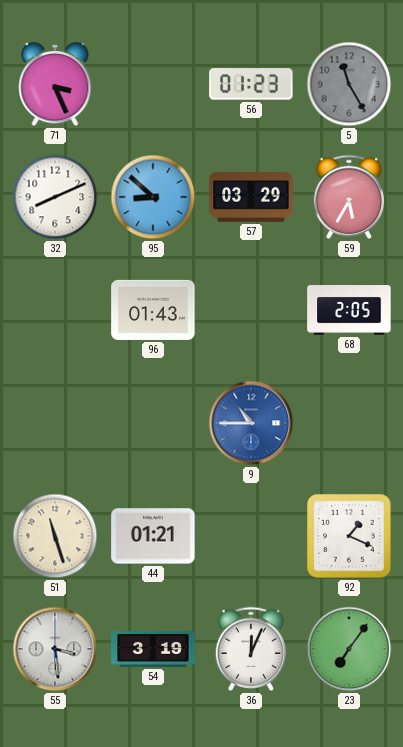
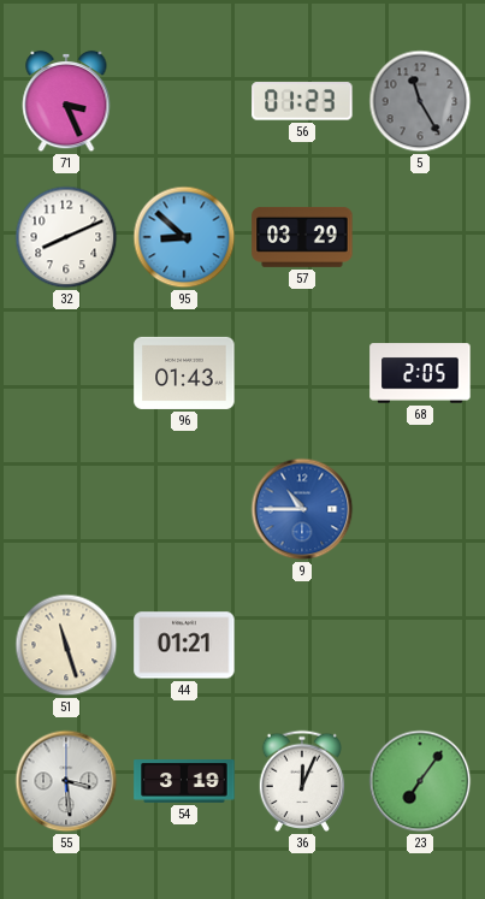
59: 5:35 -> none
92: 1:19 -> none
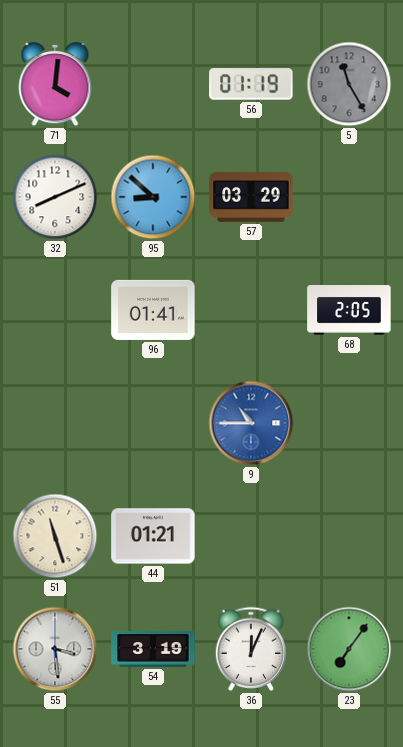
71: 3:26 -> 4:01
56: 01:23 -> 01:19
96: 01:43 -> 01:41
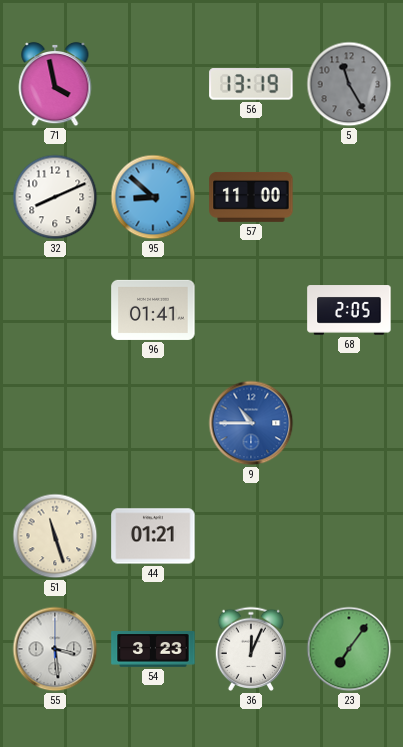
71: 4:01 -> 3:58
56: 01:19 -> 13:19
57: 03:29 -> 11:00
54: 3:19 -> 3:23
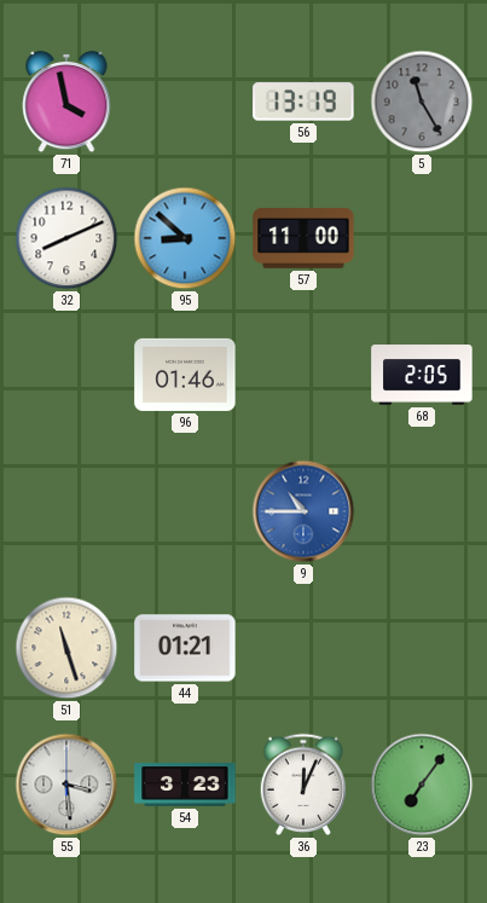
96: 01:41 -> 01:46
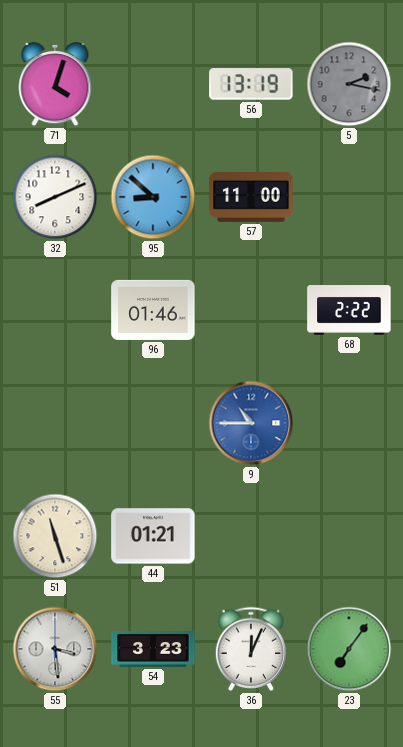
71: 3:58 -> 4:03
5: 11:25 -> 2:17
68: 2:05 -> 2:22
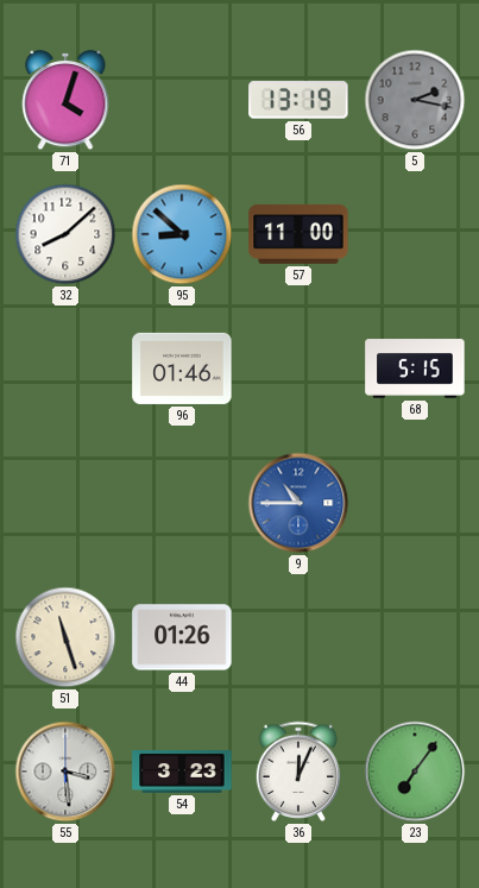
32: 8:11 -> 8:08
68: 2:22 -> 5:15
44: 01:21 -> 01:26
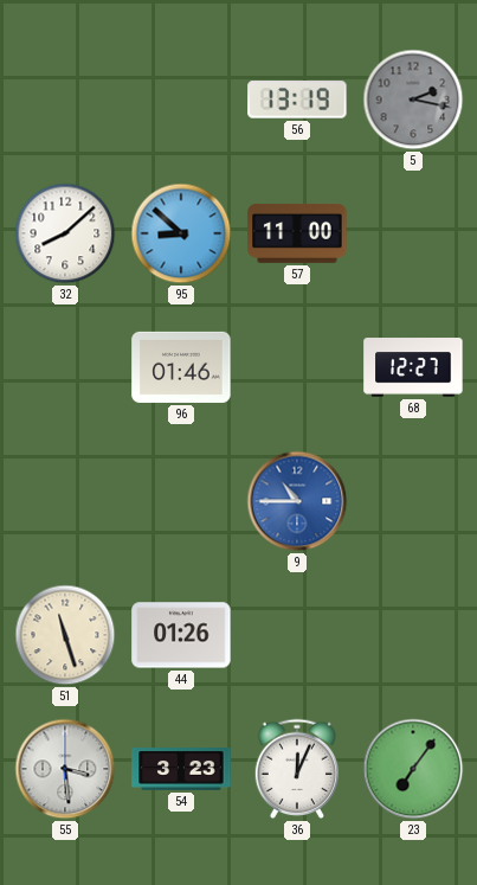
71: 4:03 -> none
68: 5:15 -> 12:27
